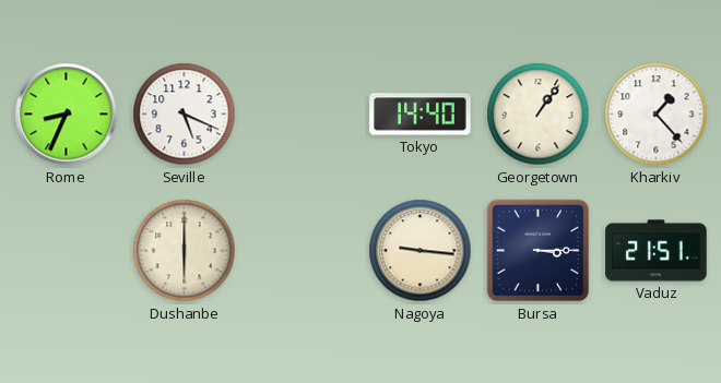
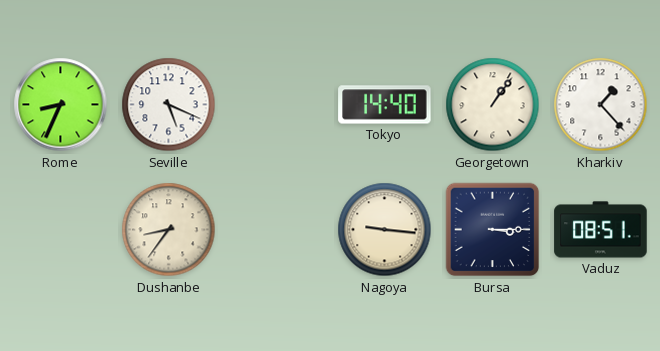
Dushanbe: 6:00 -> 8:36
Vaduz: 21:51 -> 08:51
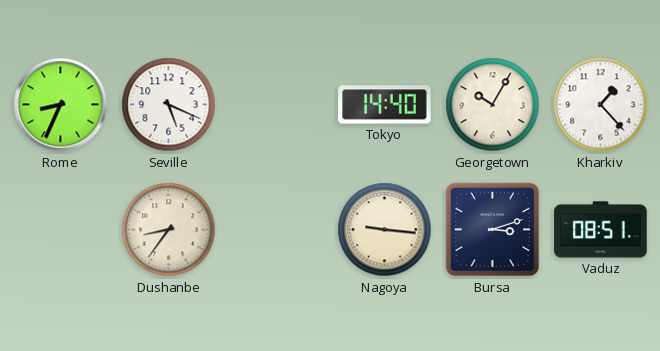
Georgetown: 1:06 -> 10:05
Bursa: 3:15 -> 3:12
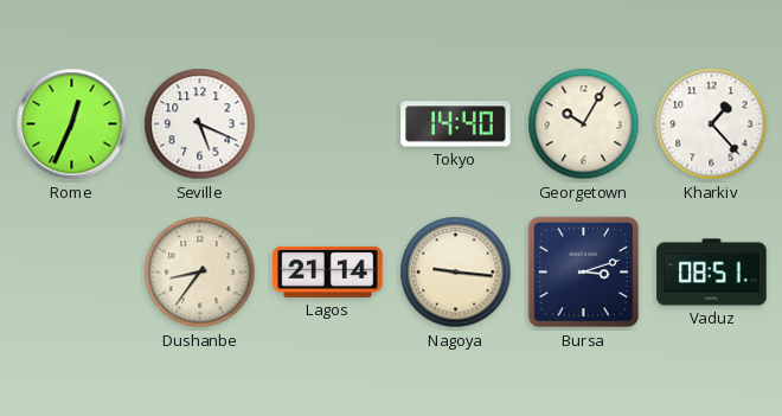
Rome: 8:34 -> 12:34
Lagos: none -> 21:14
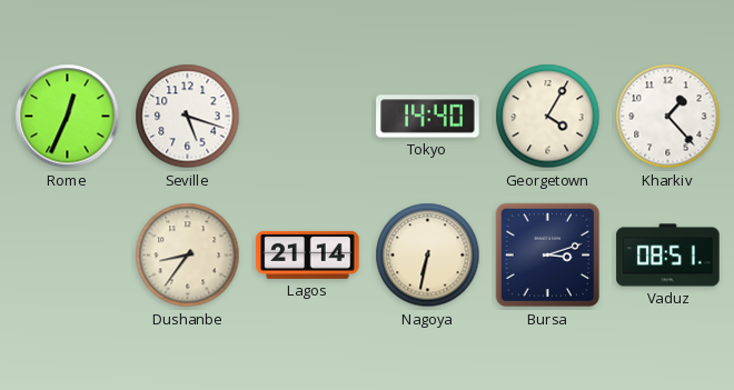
Seville: 5:19 -> 5:18
Georgetown: 10:05 -> 4:05
Nagoya: 9:16 -> 6:32
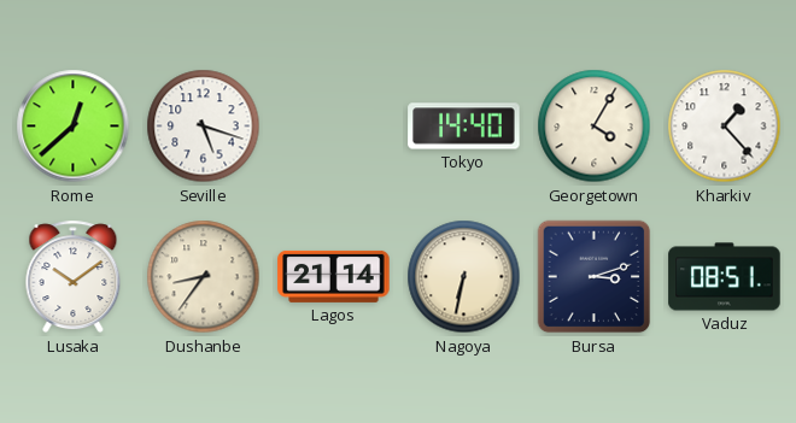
Rome: 12:34 -> 12:38
Lusaka: none -> 10:09
